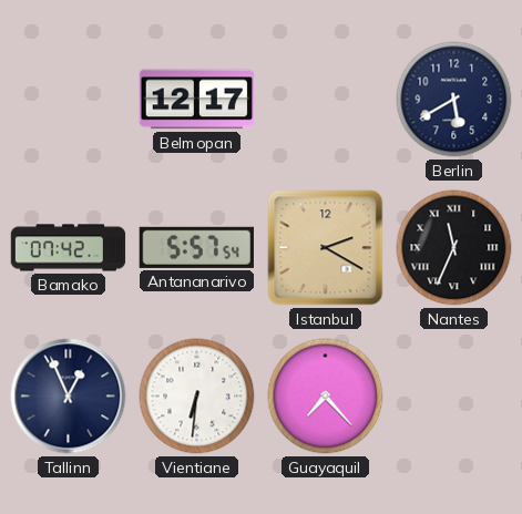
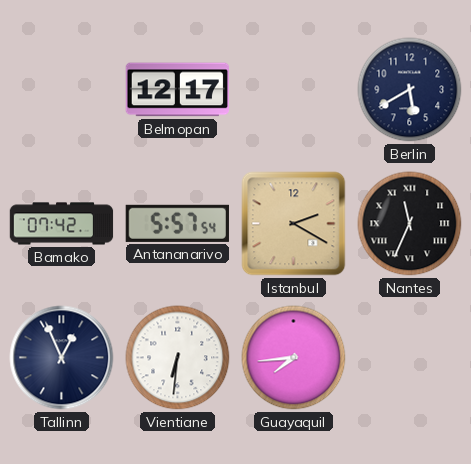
Guayaquil: 7:23 -> 7:44
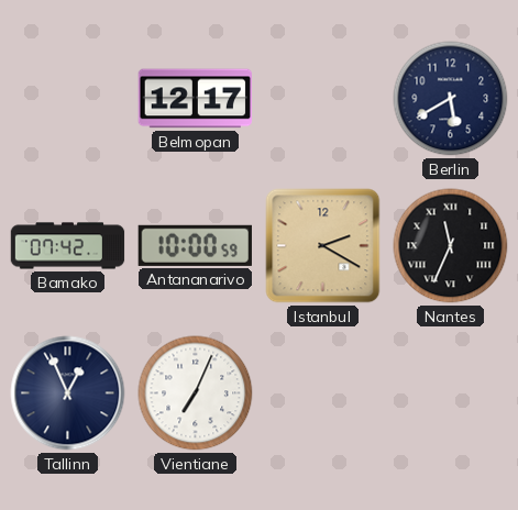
Antananarivo: 5:57 -> 10:00
Vientiane: 6:31 -> 7:04
Guayaquil: 7:44 -> none
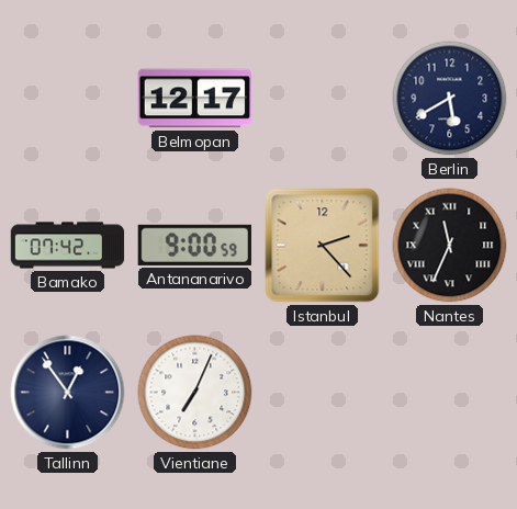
Antananarivo: 10:00 -> 9:00
Istanbul: 2:20 -> 2:23
Tallinn: 12:56 -> 12:54
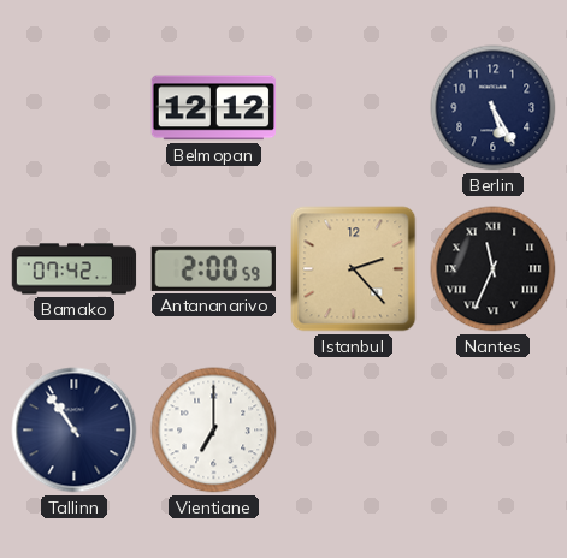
Belmopan: 12:17 -> 12:12
Berlin: 5:40 -> 5:25
Antananarivo: 9:00 -> 2:00
Tallinn: 12:54 -> 10:54
Vientiane: 7:04 -> 7:00
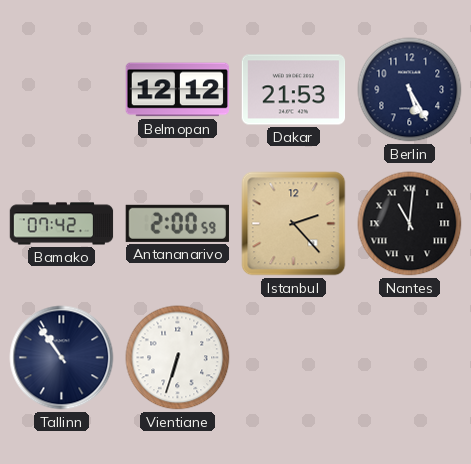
Dakar: none -> 21:53
Nantes: 11:34 -> 11:01
Vientiane: 7:00 -> 6:33
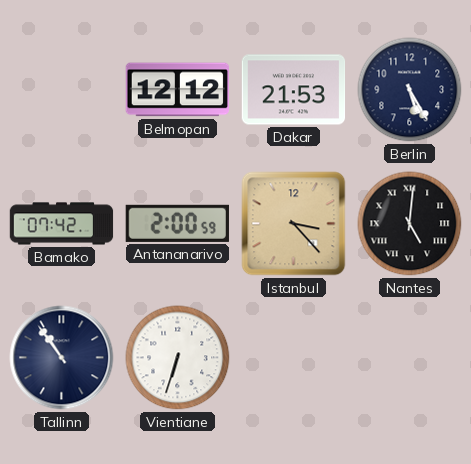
Istanbul: 2:23 -> 3:23
Nantes: 11:01 -> 5:01
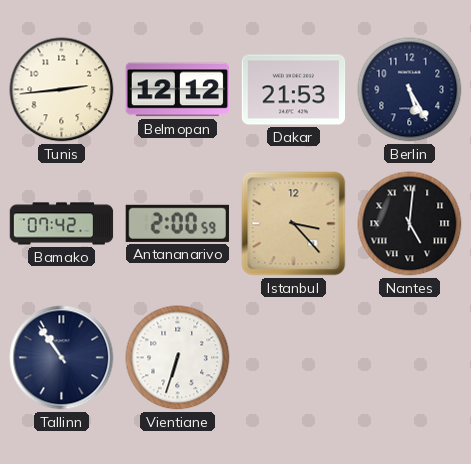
Tunis: none -> 2:44
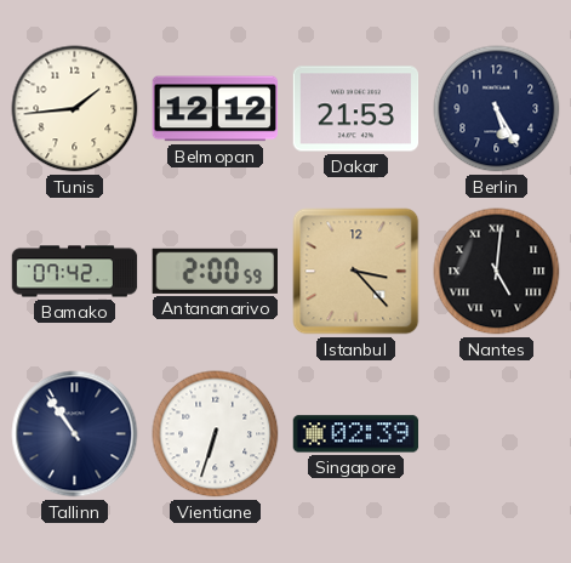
Tunis: 2:44 -> 1:44
Singapore: none -> 02:39
